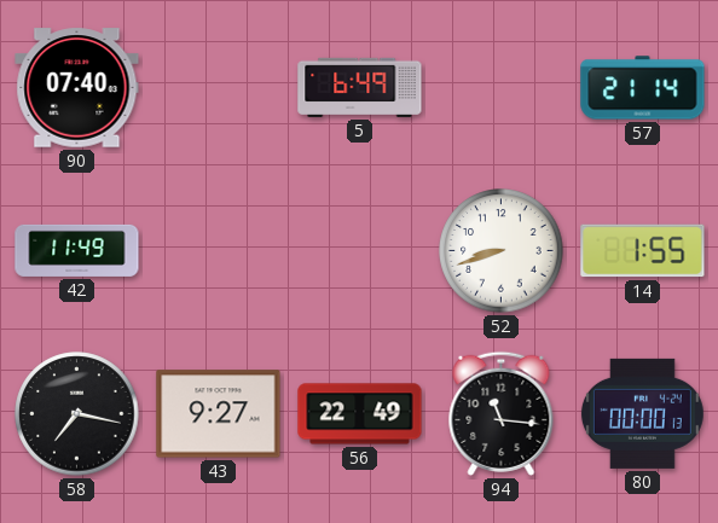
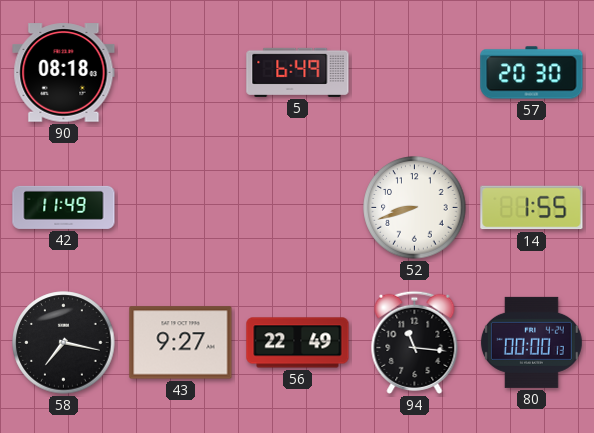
90: 07:40 -> 08:18
57: 21:14 -> 20:30
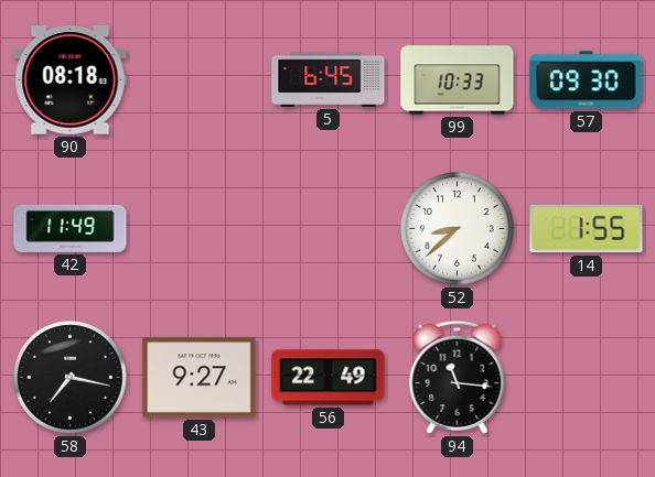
5: 6:49 -> 6:45
99: none -> 10:33
57: 20:30 -> 09:30
52: 8:42 -> 8:38
80: 00:00 -> none
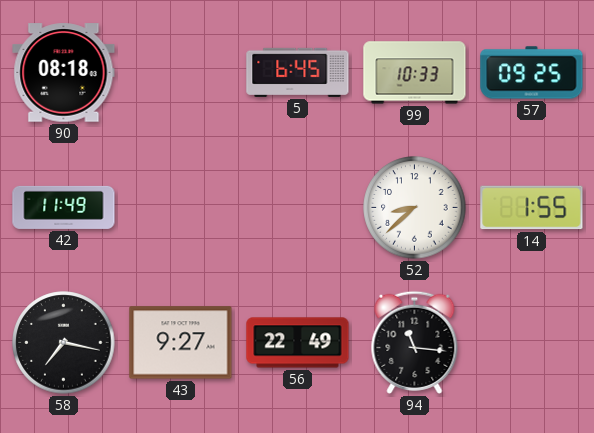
57: 09:30 -> 09:25
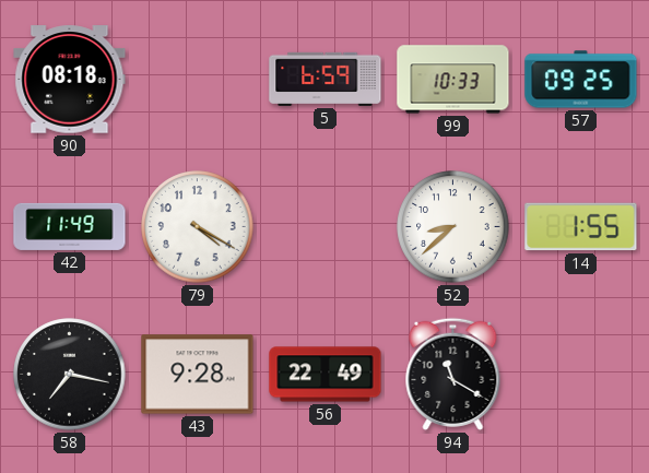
5: 6:45 -> 6:59
79: none -> 4:20
43: 9:27 -> 9:28
94: 11:16 -> 11:20
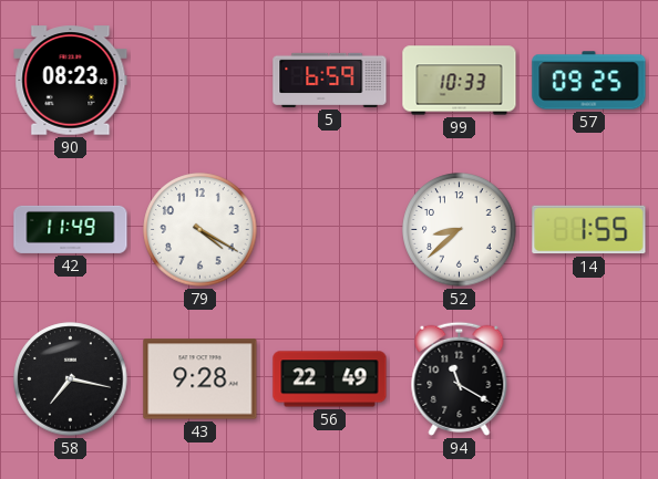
90: 08:18 -> 08:23
